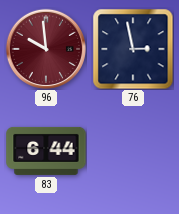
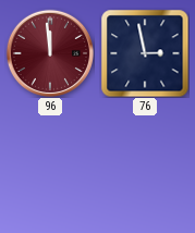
96: 9:59 -> 11:59
83: 6:44 -> none
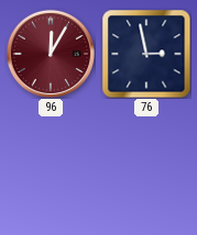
96: 11:59 -> 12:05
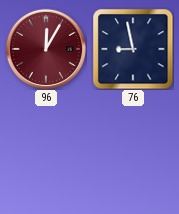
76: 2:58 -> 8:58
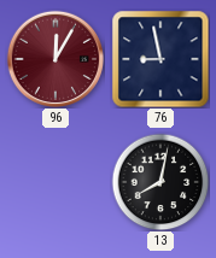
13: none -> 8:02
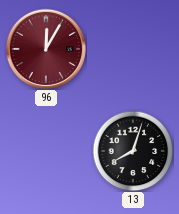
76: 8:58 -> none
13: 8:02 -> 8:03
